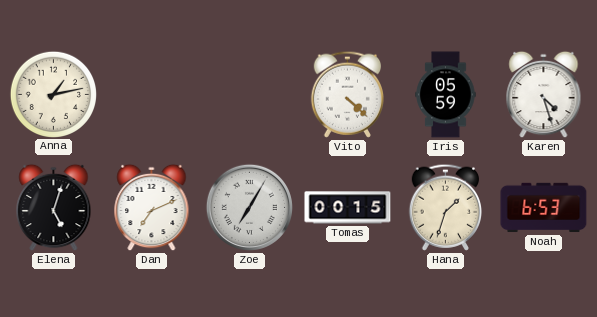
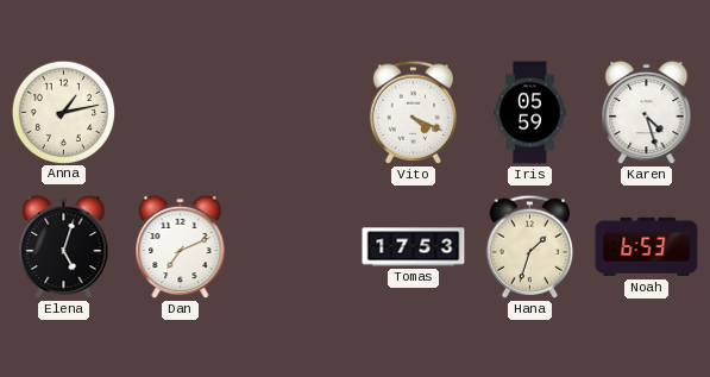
Vito: 4:22 -> 4:19
Zoe: 7:05 -> none
Tomas: 00:15 -> 17:53
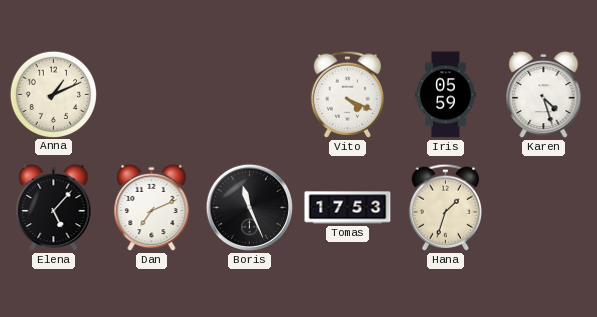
Anna: 1:13 -> 1:11
Elena: 5:03 -> 5:07
Boris: none -> 11:26
Noah: 6:53 -> none
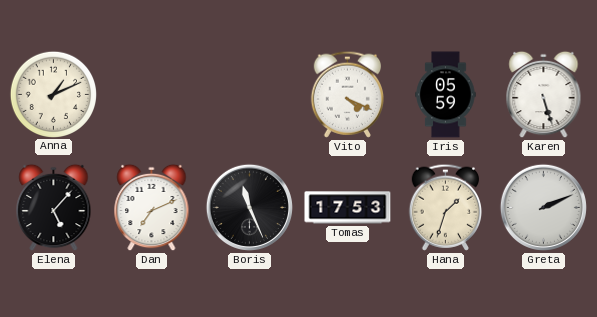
Karen: 4:27 -> 5:27
Greta: none -> 2:11
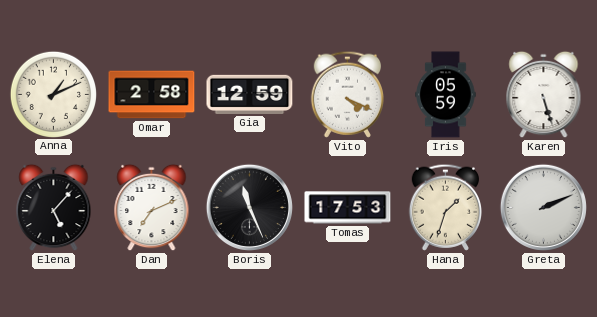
Omar: none -> 2:58
Gia: none -> 12:59
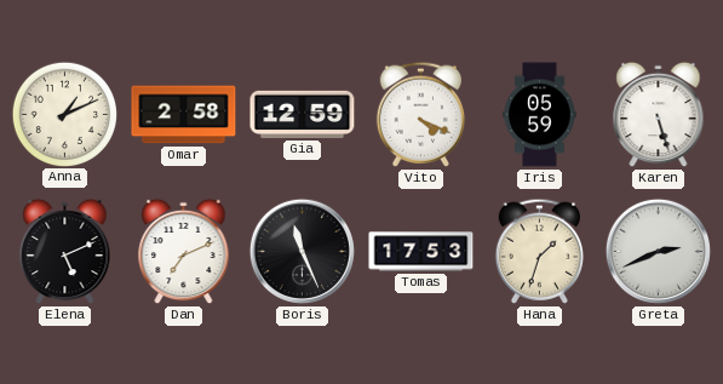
Elena: 5:07 -> 5:11
Greta: 2:11 -> 2:41
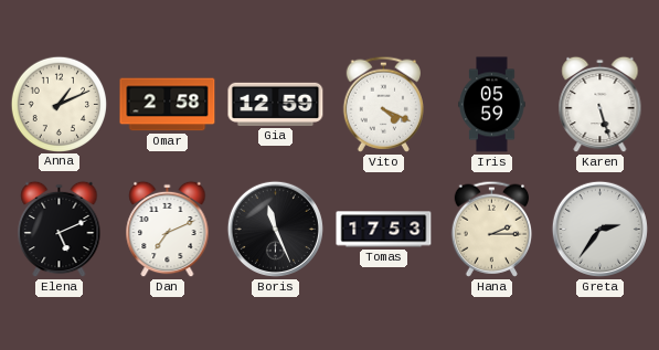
Hana: 1:33 -> 2:15
Greta: 2:41 -> 2:36
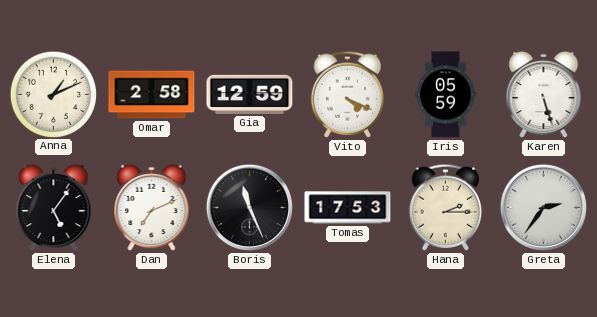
Elena: 5:11 -> 5:06
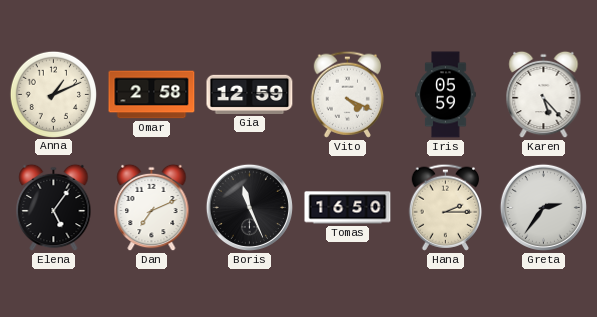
Karen: 5:27 -> 5:23
Tomas: 17:53 -> 16:50
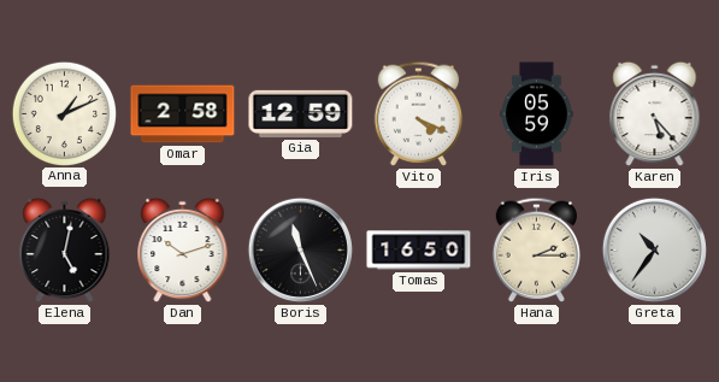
Elena: 5:06 -> 5:02
Dan: 7:11 -> 10:12
Greta: 2:36 -> 10:36
